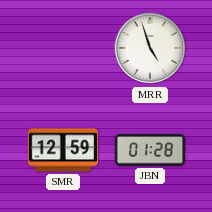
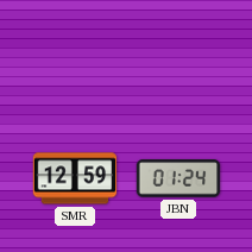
MRR: 4:57 -> none
JBN: 01:28 -> 01:24
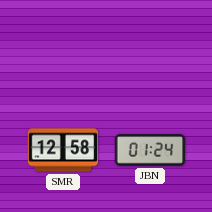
SMR: 12:59 -> 12:58
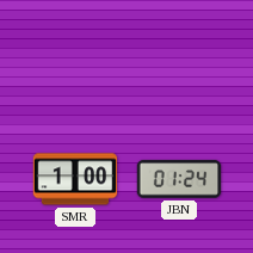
SMR: 12:58 -> 1:00
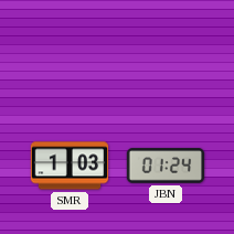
SMR: 1:00 -> 1:03
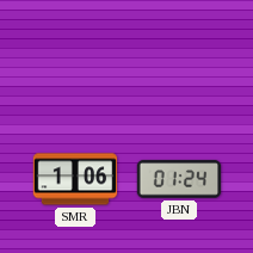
SMR: 1:03 -> 1:06
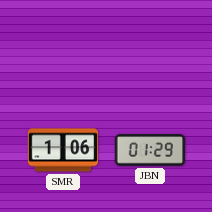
JBN: 01:24 -> 01:29
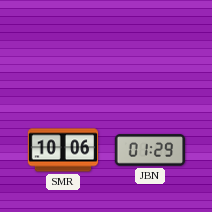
SMR: 1:06 -> 10:06
